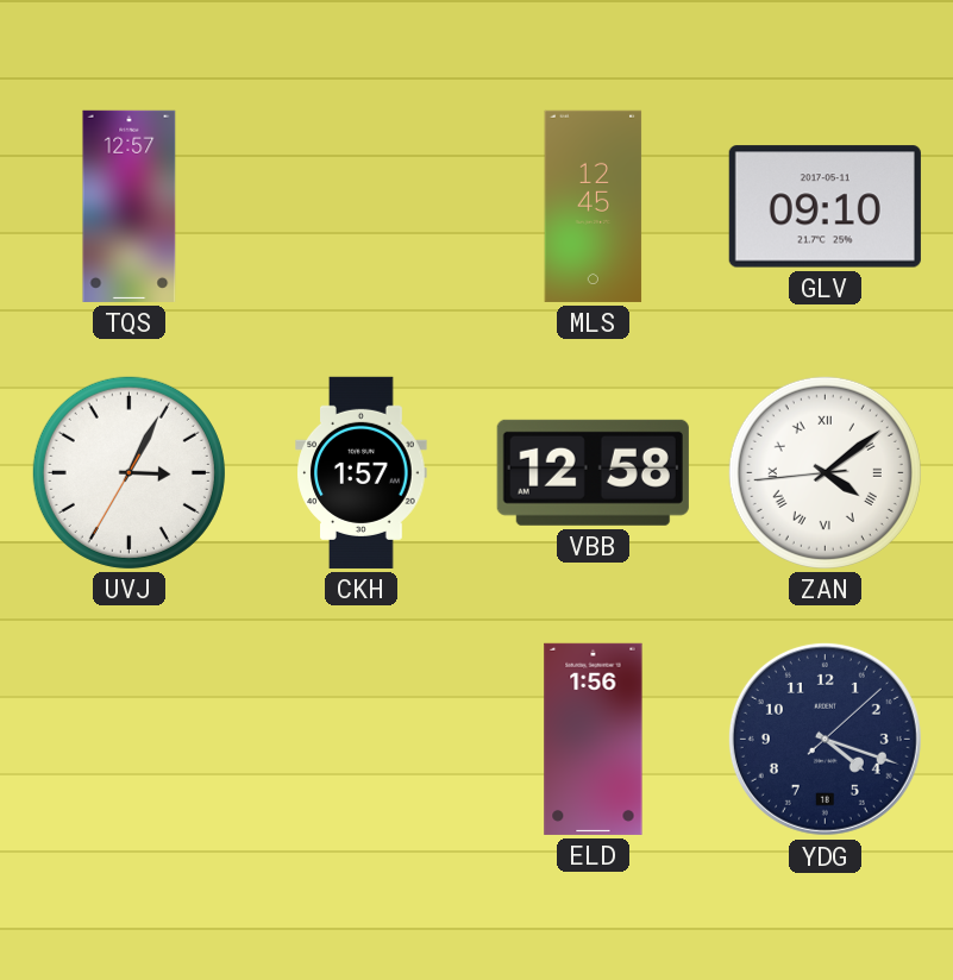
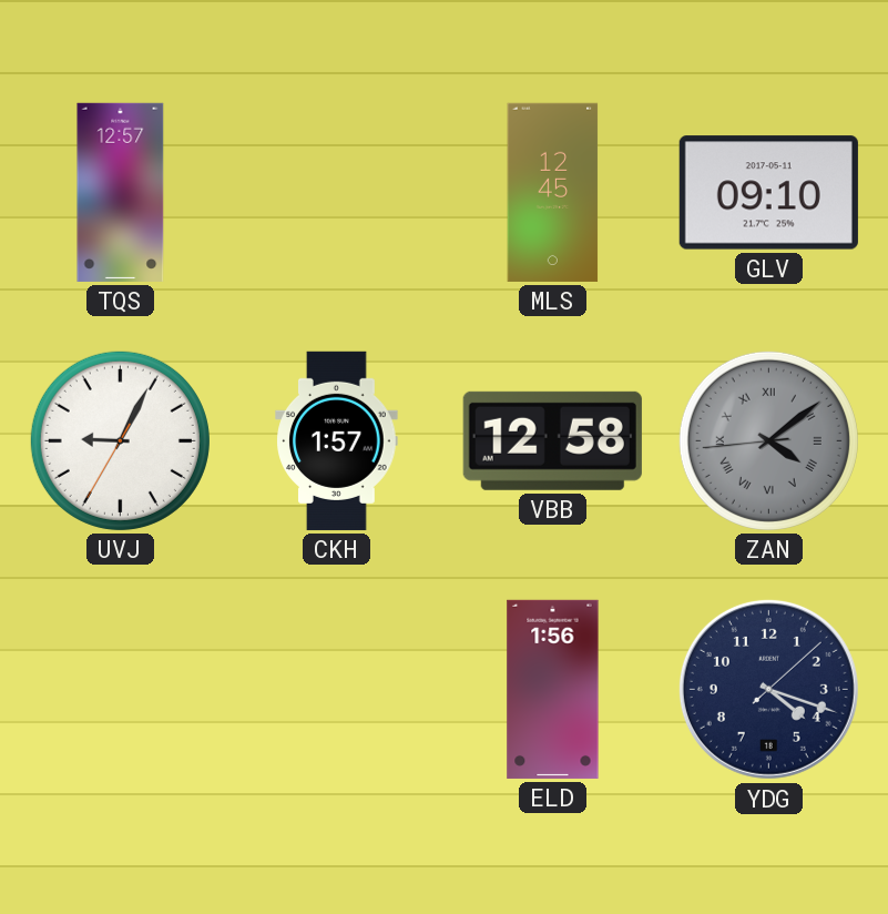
UVJ: 3:04 -> 9:04
ZAN dial: white -> grey
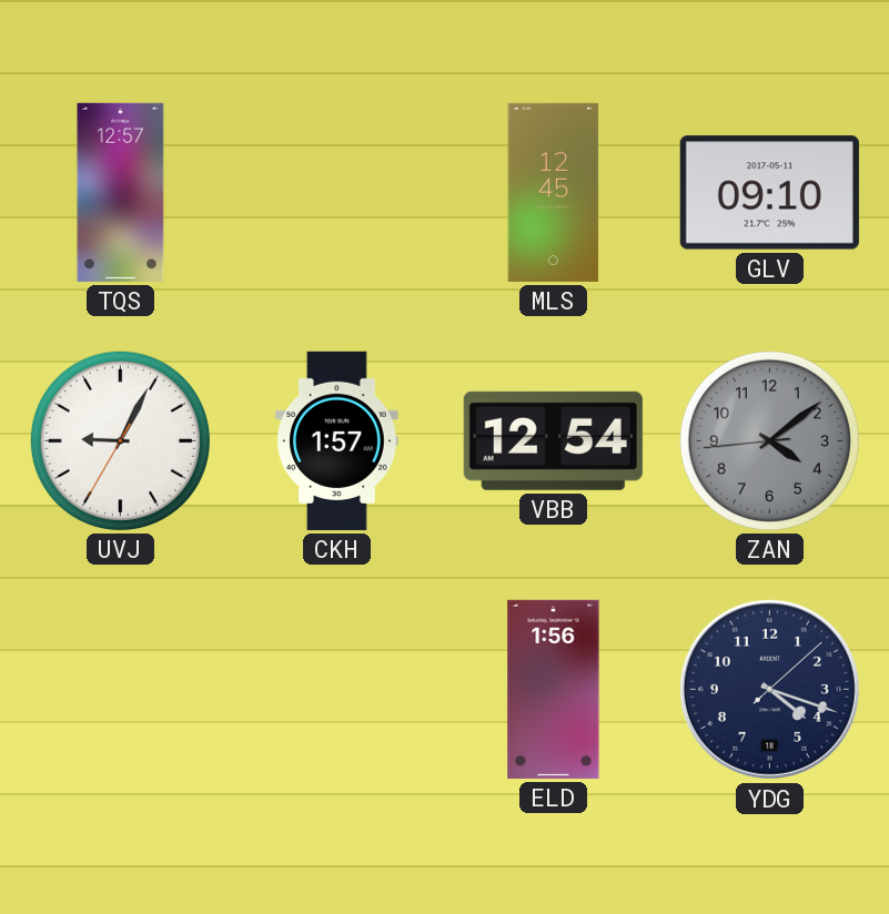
VBB: 12:58 -> 12:54
ZAN numerals: Roman -> Arabic
